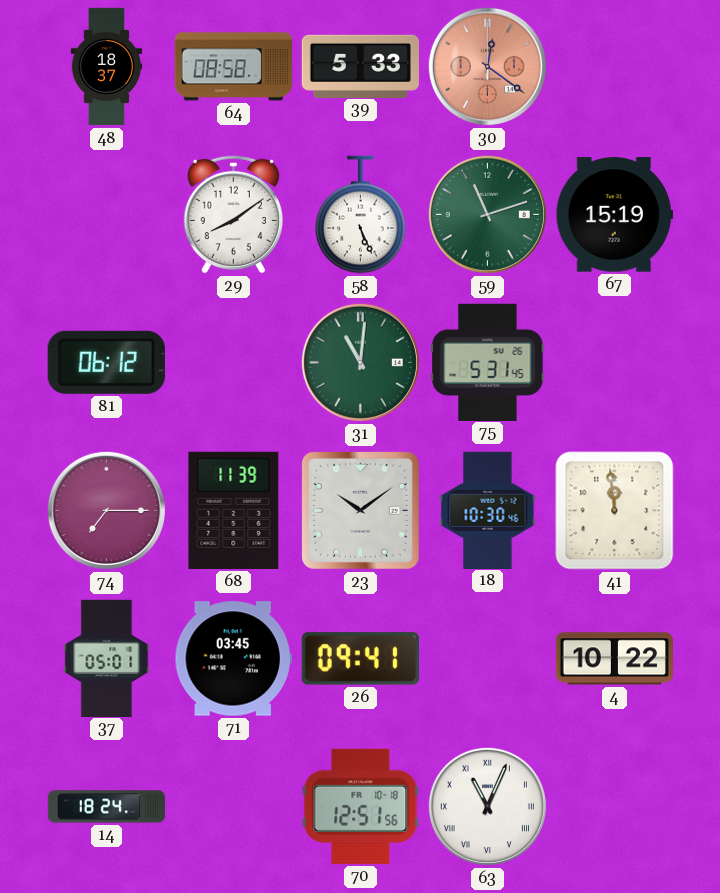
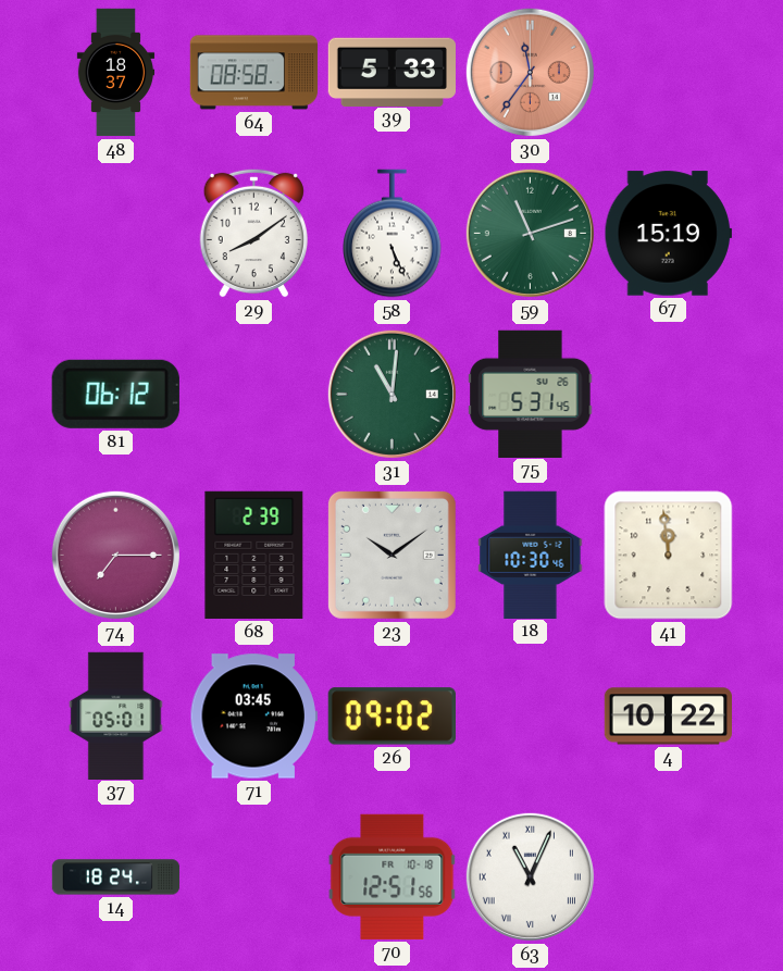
30: 12:21 -> 11:36
68: 11:39 -> 2:39
26: 09:41 -> 09:02
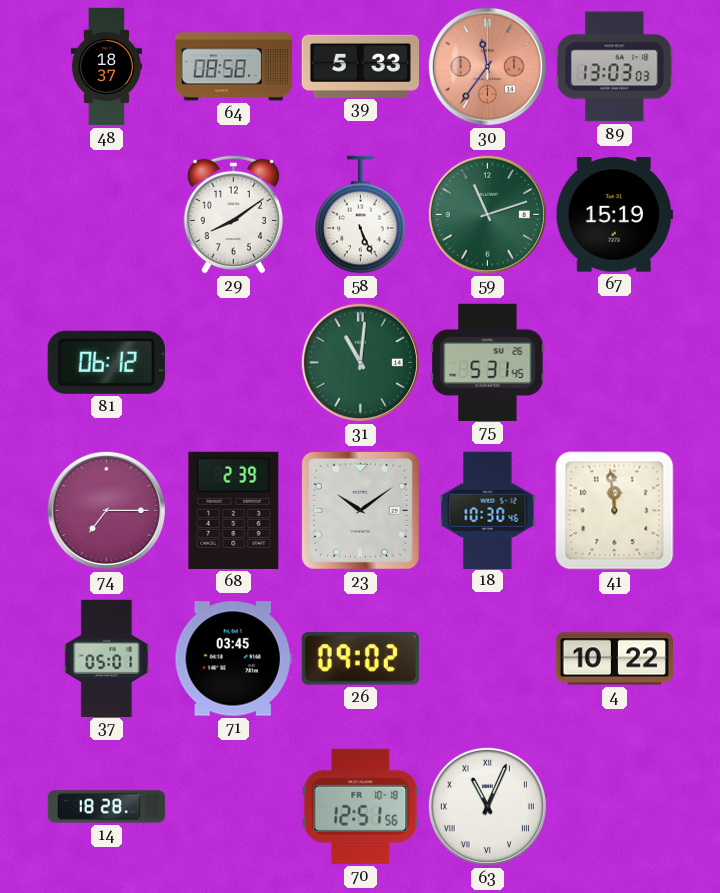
89: none -> 13:03
14: 18:24 -> 18:28
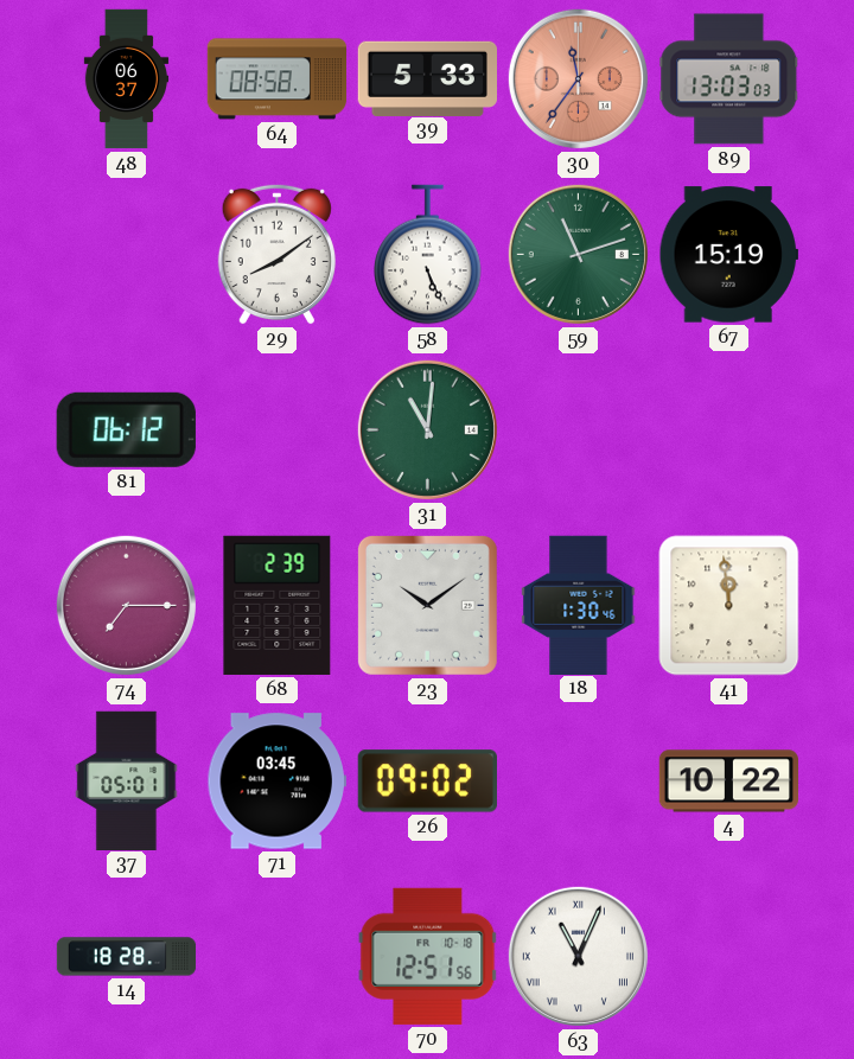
48: 18:37 -> 06:37
75: 5:31 -> none
18: 10:30 -> 1:30
